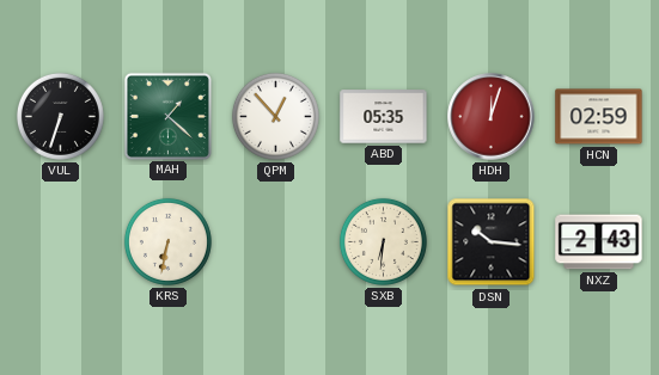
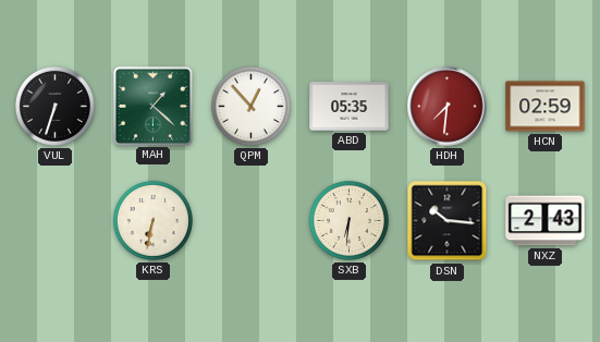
HDH: 12:03 -> 7:31
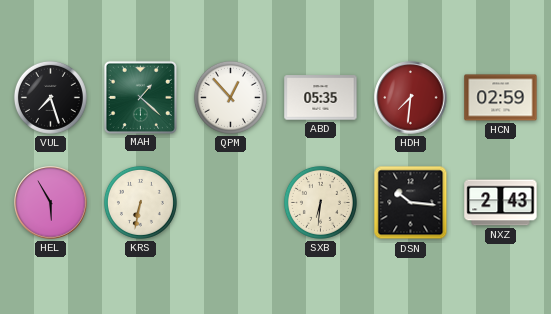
VUL: 6:33 -> 7:27
HEL: none -> 5:55
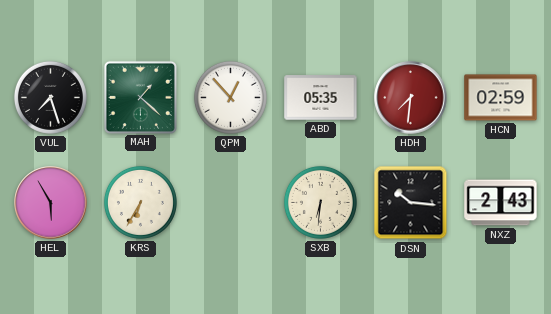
KRS: 6:32 -> 6:35
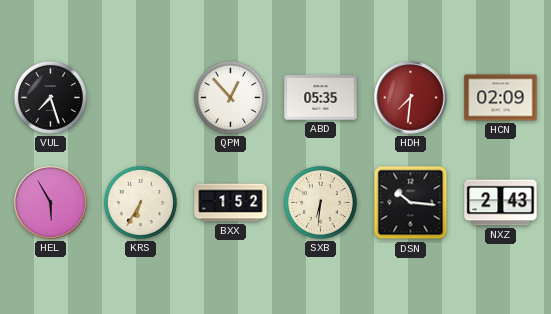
MAH: 1:22 -> none
HCN: 02:59 -> 02:09
BXX: none -> 1:52
